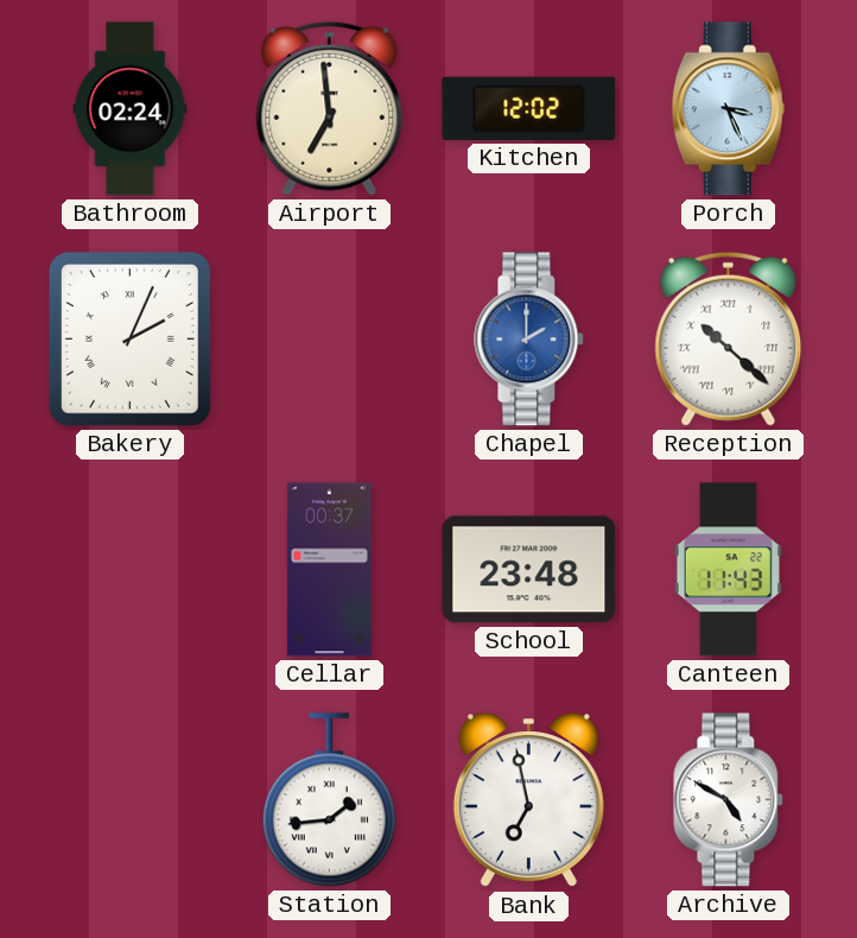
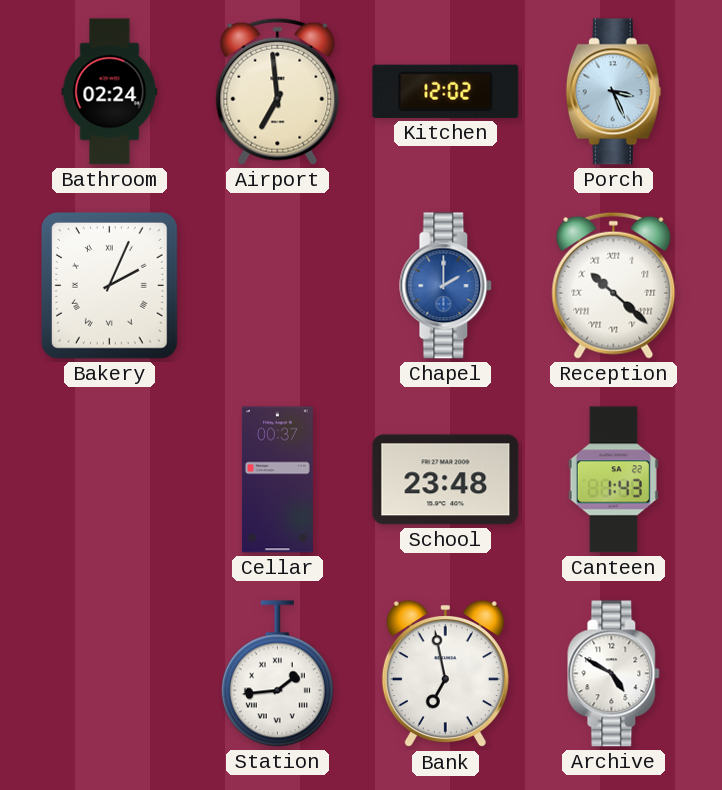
Canteen: 11:43 -> 1:43
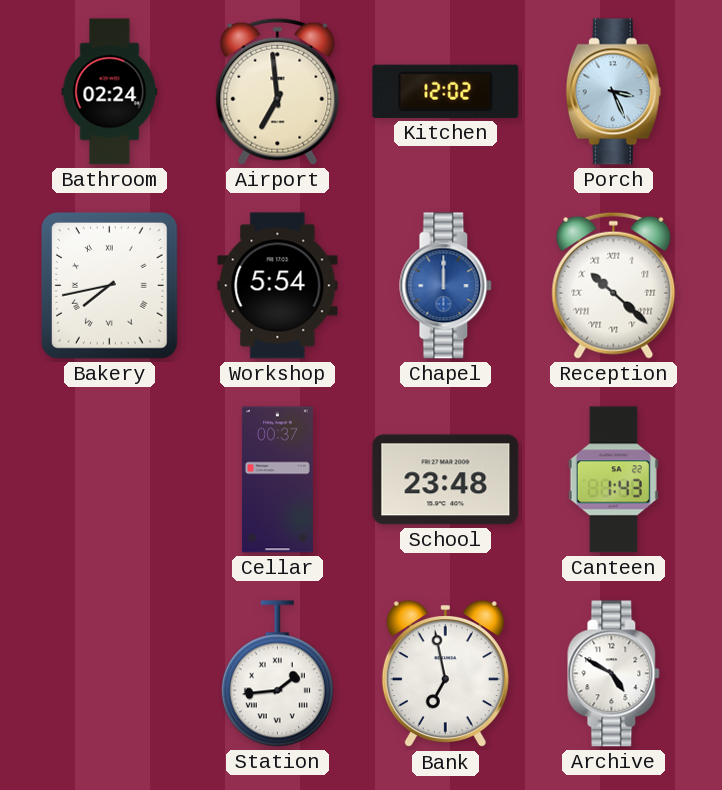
Bakery: 2:04 -> 7:43
Workshop: none -> 5:54
Chapel: 2:00 -> 12:00
